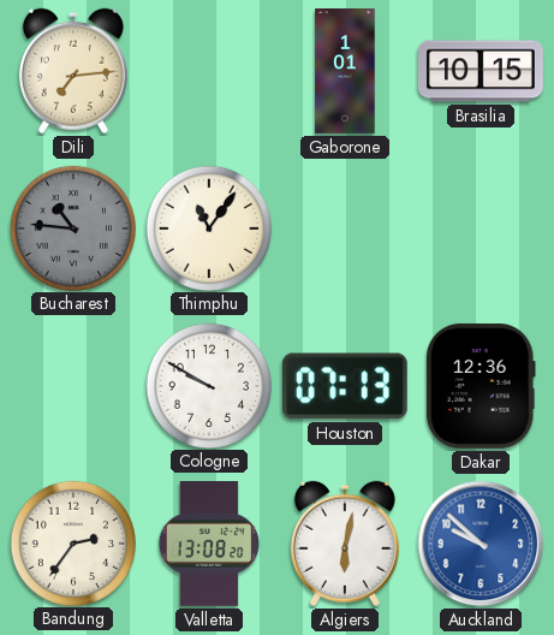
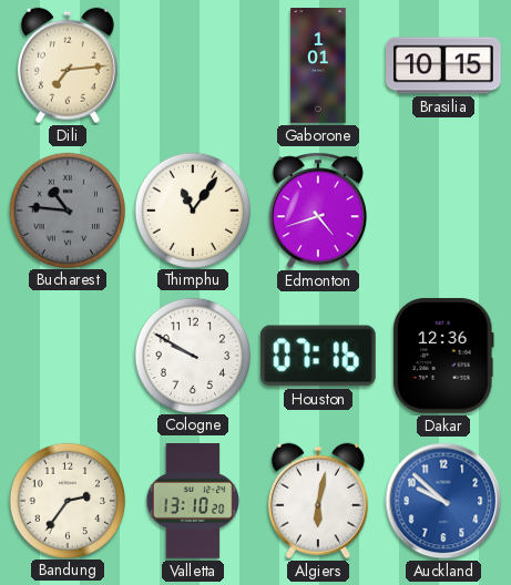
Edmonton: none -> 4:42
Houston: 07:13 -> 07:16
Valletta: 13:08 -> 13:10
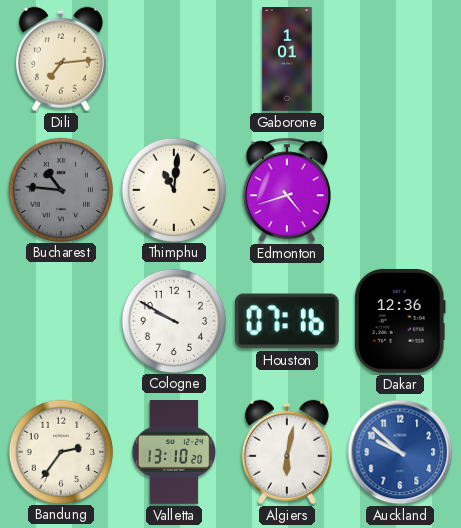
Brasilia: 10:15 -> none
Thimphu: 11:06 -> 11:01
